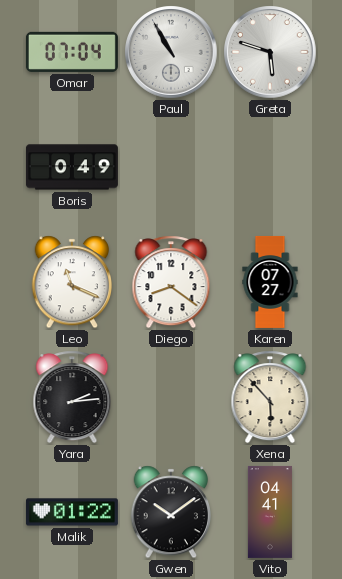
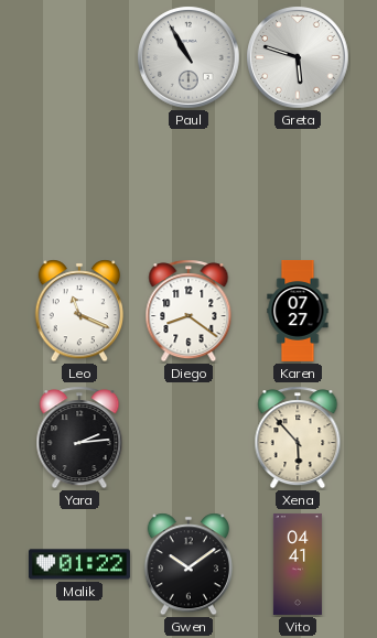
Omar: 07:04 -> none
Boris: 0:49 -> none
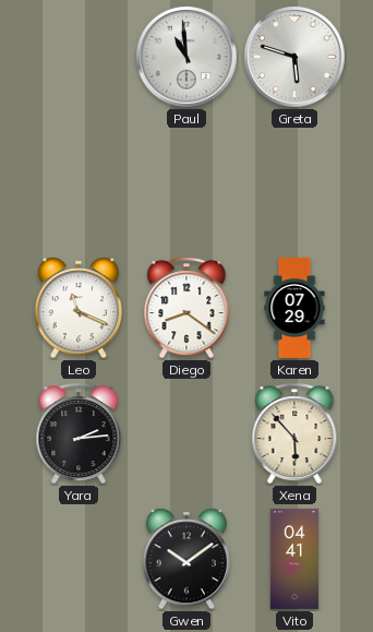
Paul: 10:55 -> 10:59
Karen: 07:27 -> 07:29
Malik: 01:22 -> none
